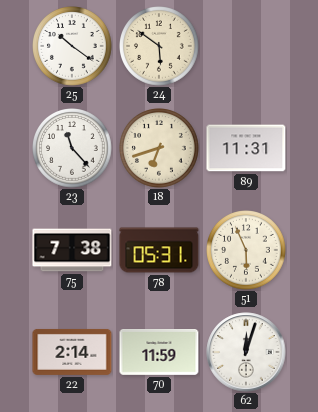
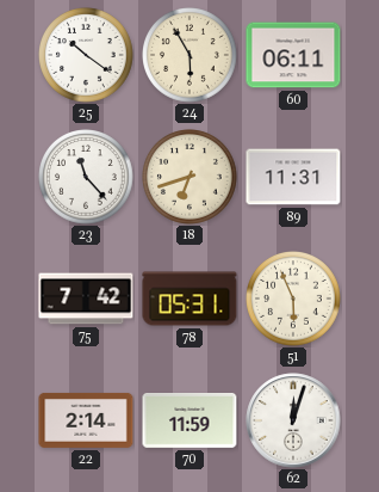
24: 5:51 -> 5:55
60: none -> 06:11
75: 7:38 -> 7:42
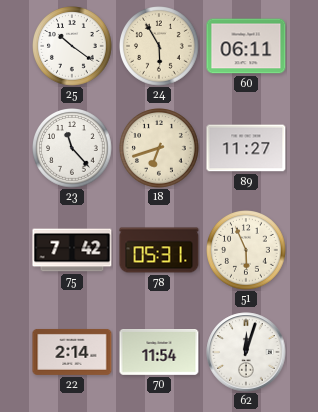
89: 11:31 -> 11:27
70: 11:59 -> 11:54
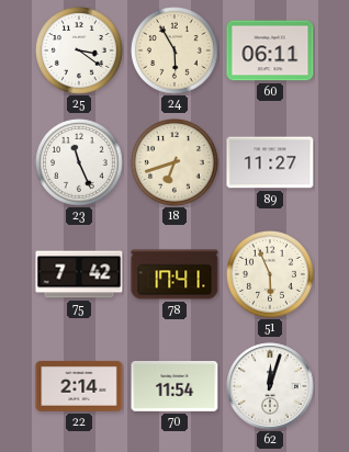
25: 10:21 -> 3:21
23: 11:23 -> 11:26
78: 05:31 -> 17:41
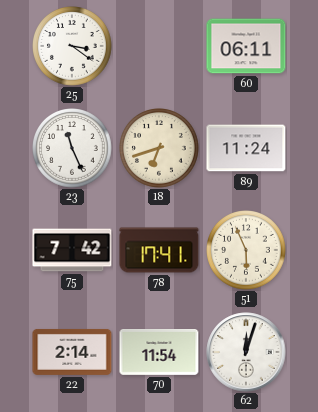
24: 5:55 -> none
89: 11:27 -> 11:24
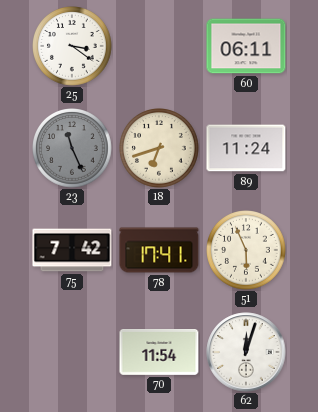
23 dial: white -> grey
22: 2:14 -> none
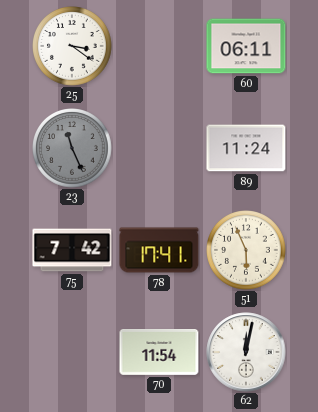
18: 6:42 -> none
62: 12:03 -> 12:02
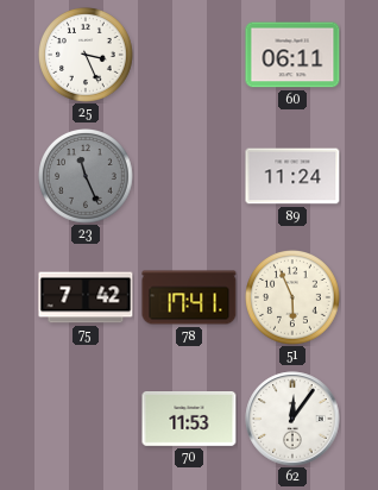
25: 3:21 -> 3:26
70: 11:54 -> 11:53
62: 12:02 -> 12:06
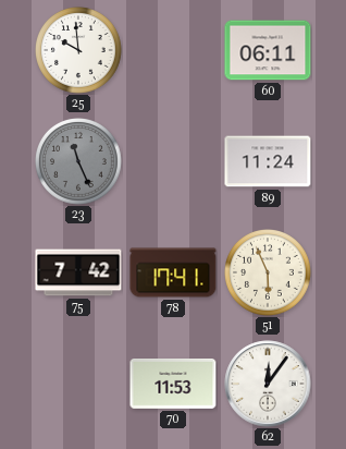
25: 3:26 -> 9:59
